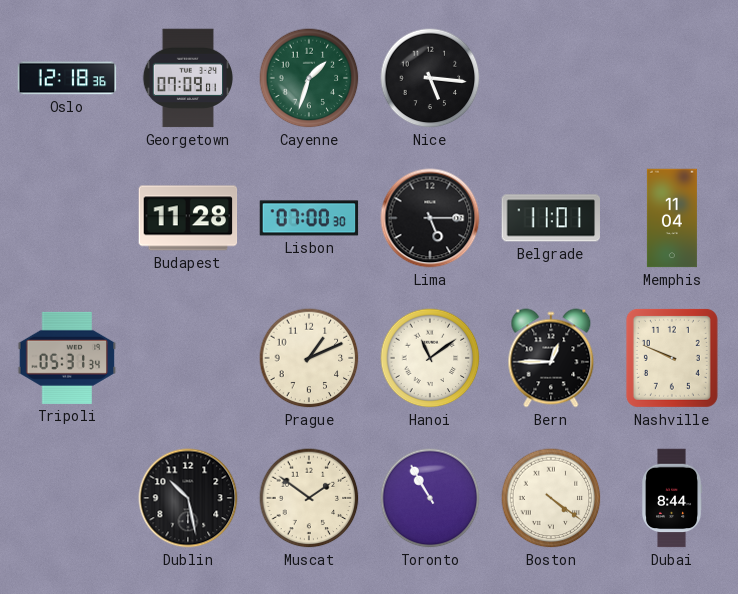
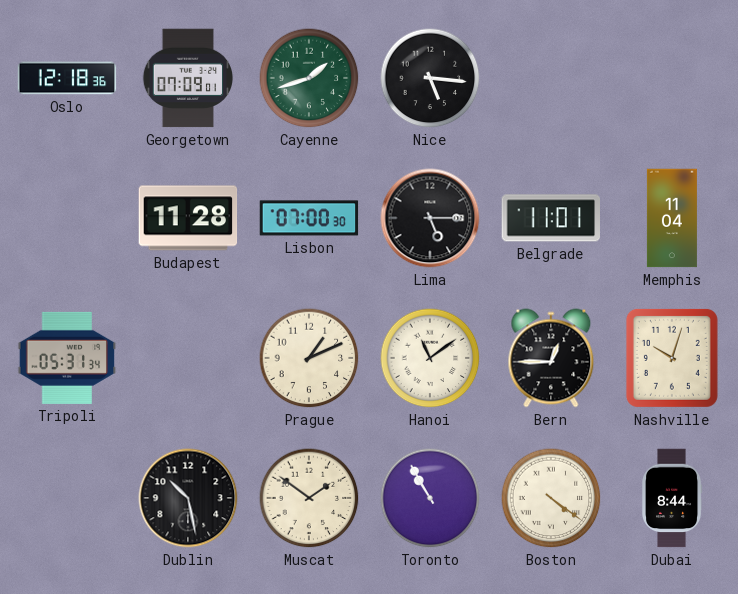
Cayenne: 1:33 -> 1:42
Nashville: 9:49 -> 10:03
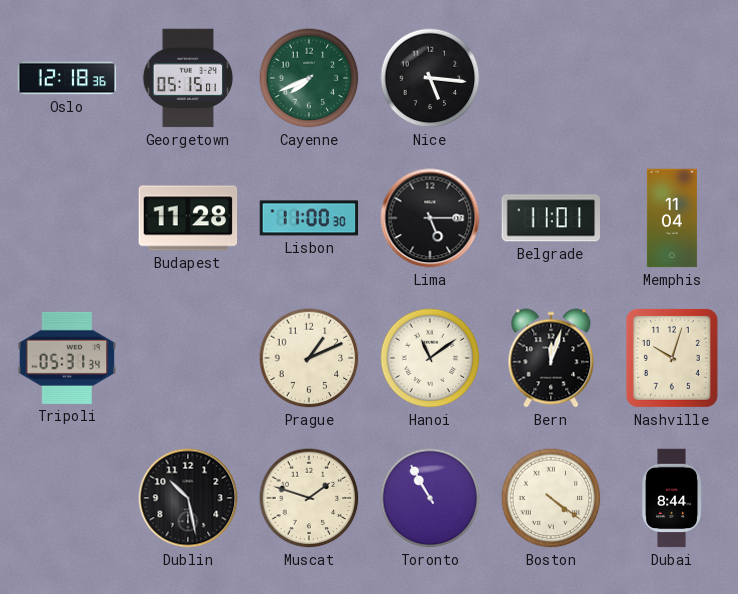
Georgetown: 07:09 -> 05:15
Cayenne: 1:42 -> 7:41
Lisbon: 07:00 -> 11:00
Bern: 12:45 -> 12:03
Muscat: 1:51 -> 1:48
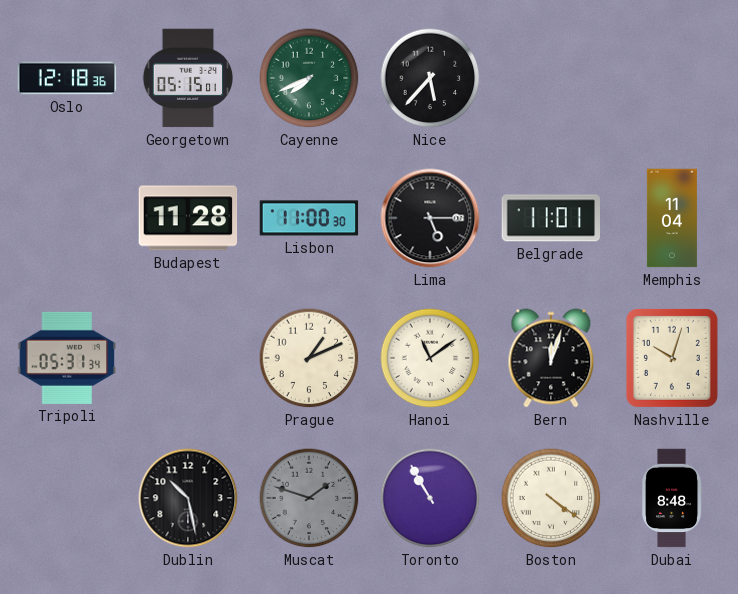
Nice: 5:16 -> 5:37
Muscat dial: cream -> grey
Dubai: 8:44 -> 8:48
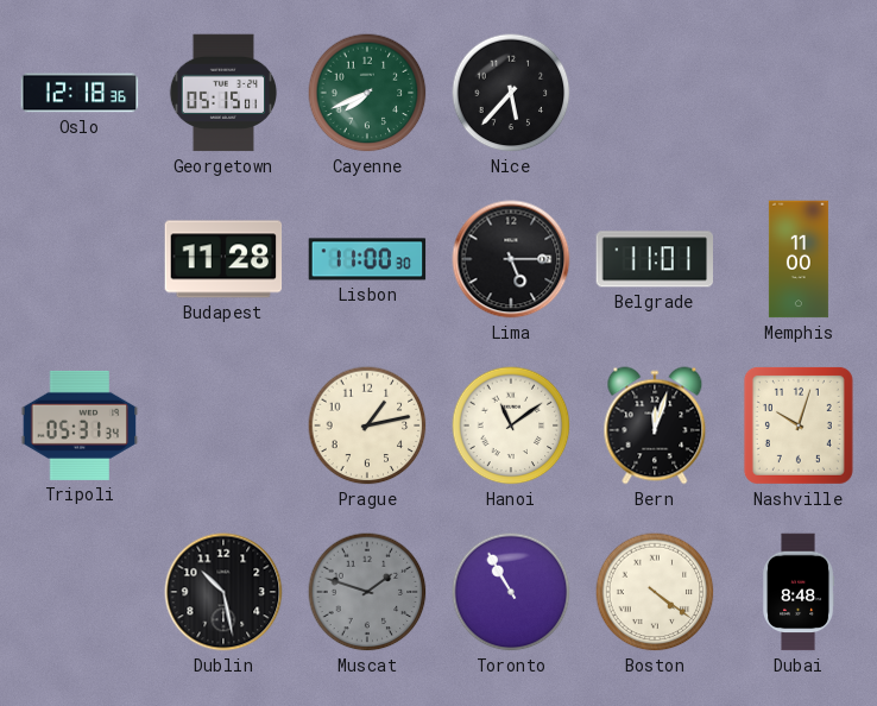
Memphis: 11:04 -> 11:00
Prague: 1:11 -> 1:13
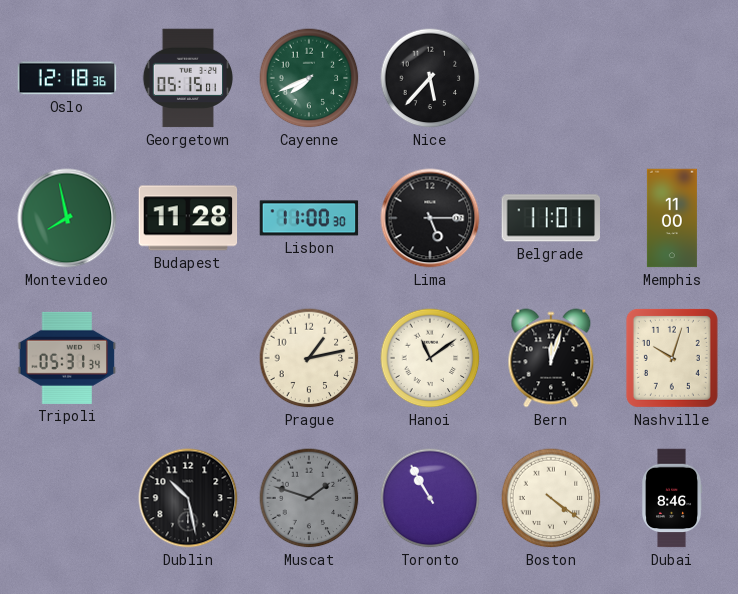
Montevideo: none -> 7:58
Dubai: 8:48 -> 8:46
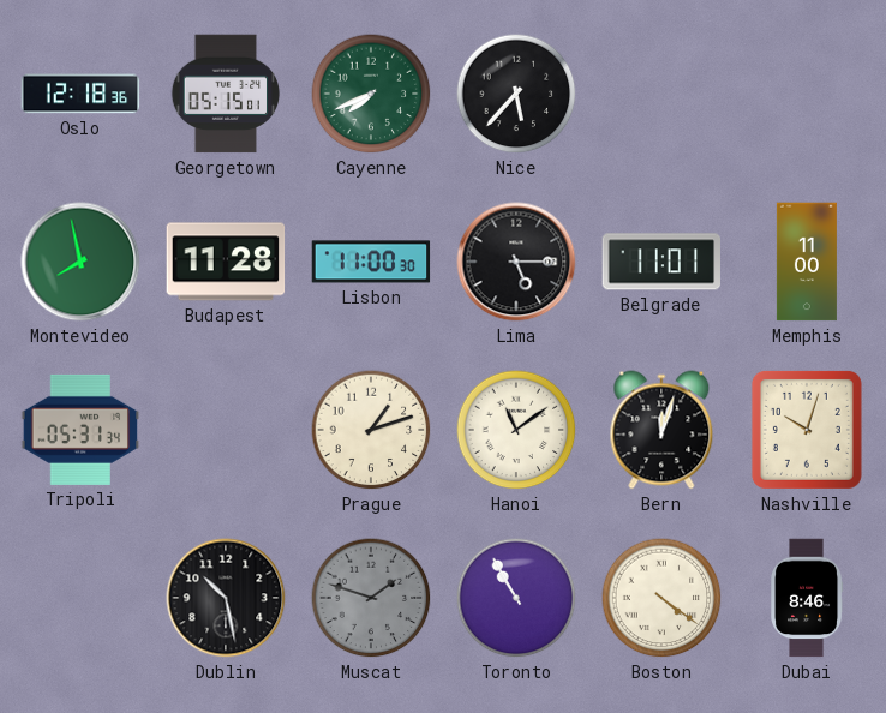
Prague: 1:13 -> 1:12
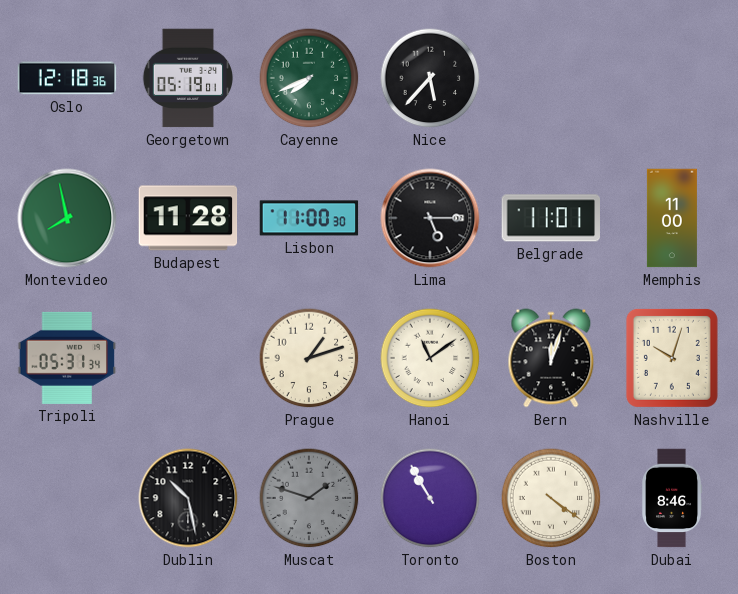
Georgetown: 05:15 -> 05:19
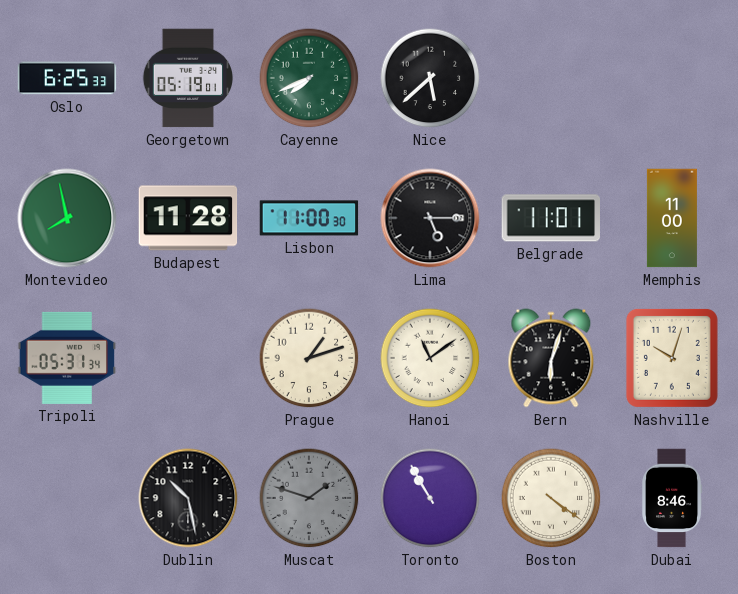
Oslo: 12:18 -> 6:25
Nice: 5:37 -> 5:38
Bern: 12:03 -> 6:03
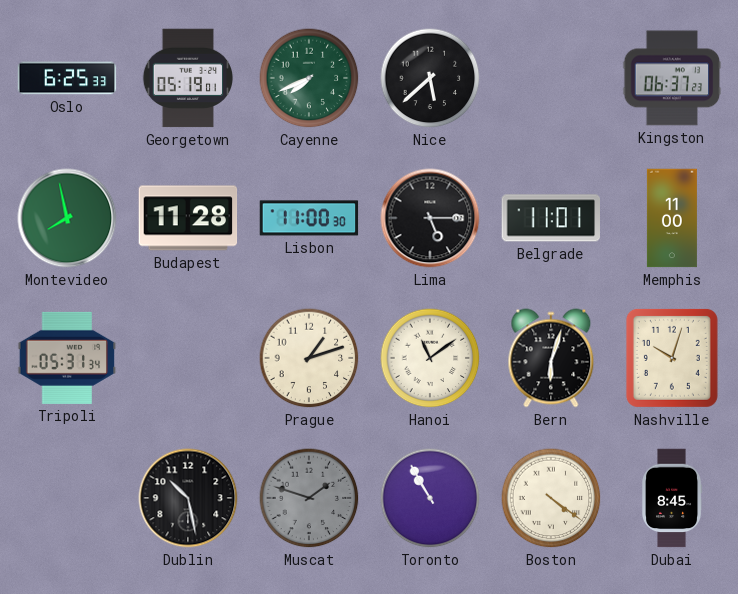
Kingston: none -> 06:37
Dubai: 8:46 -> 8:45
